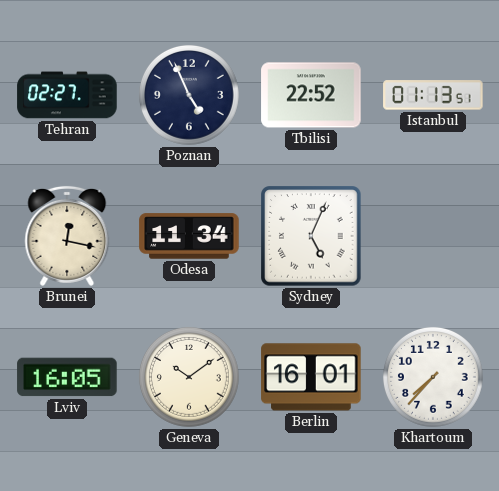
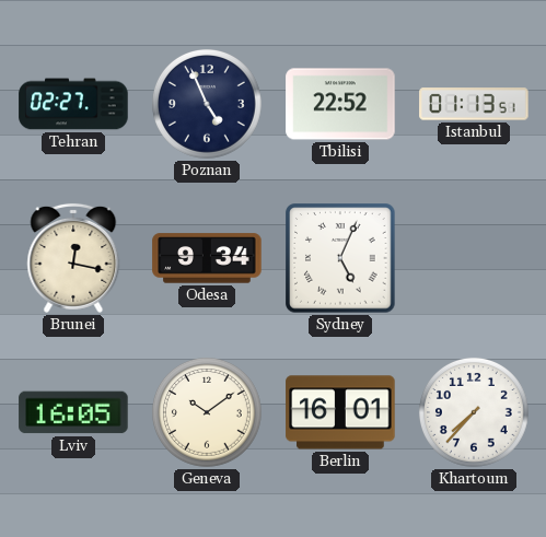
Odesa: 11:34 -> 9:34
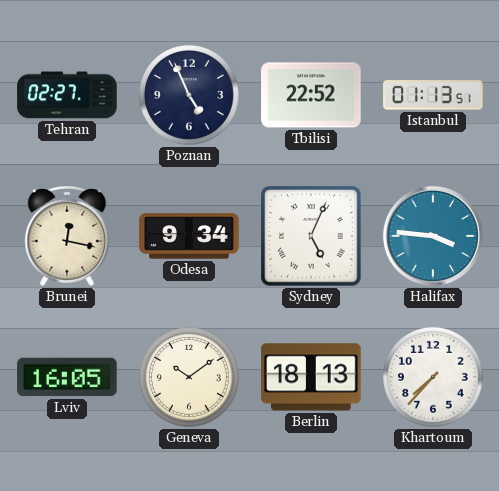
Halifax: none -> 3:46
Berlin: 16:01 -> 18:13
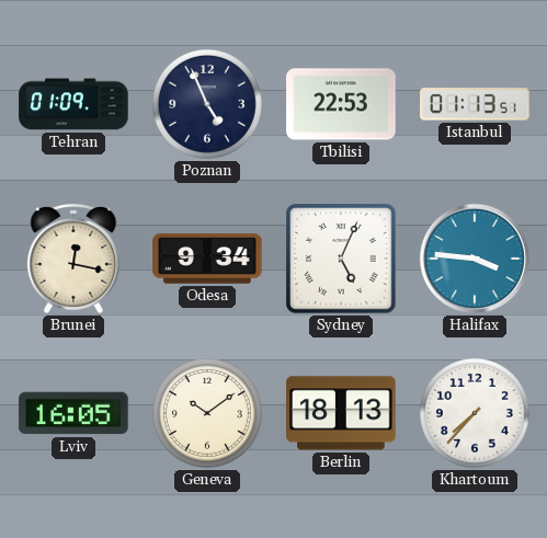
Tehran: 02:27 -> 01:09
Tbilisi: 22:52 -> 22:53
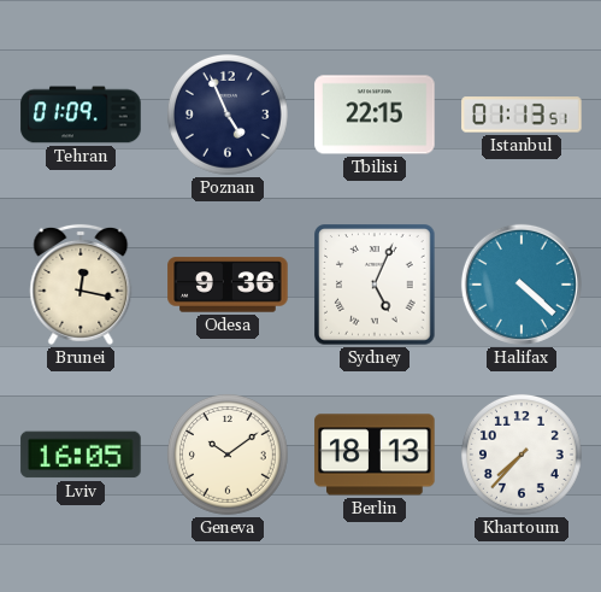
Tbilisi: 22:53 -> 22:15
Odesa: 9:34 -> 9:36
Halifax: 3:46 -> 4:22
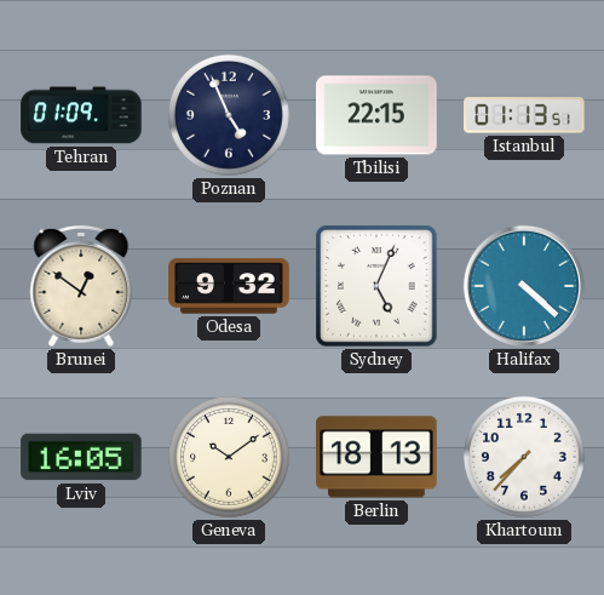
Brunei: 12:17 -> 12:51
Odesa: 9:36 -> 9:32
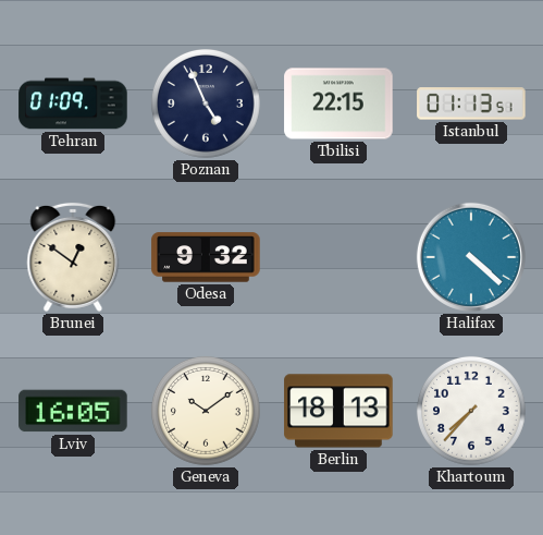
Sydney: 5:04 -> none
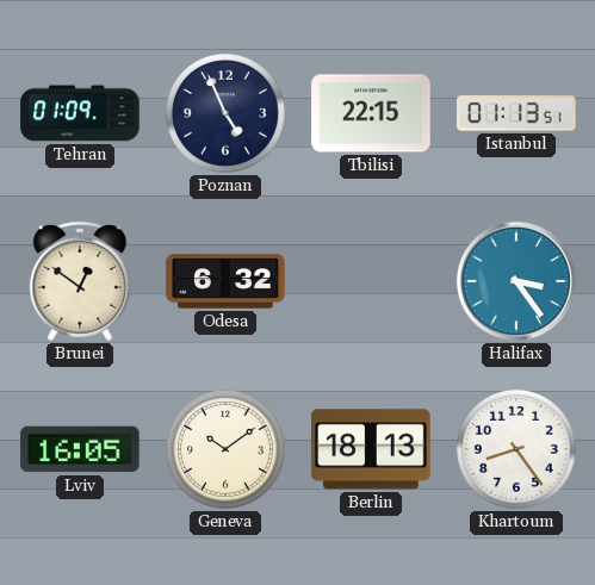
Odesa: 9:32 -> 6:32
Halifax: 4:22 -> 3:24
Khartoum: 7:37 -> 8:24
